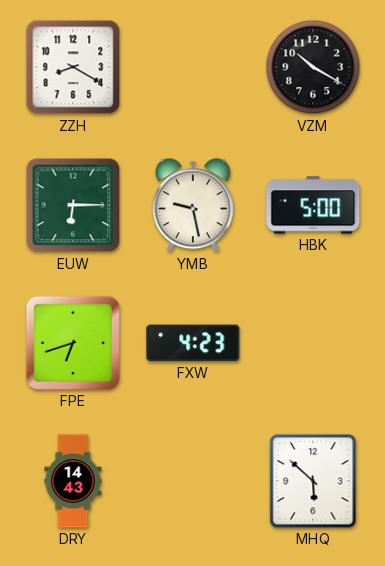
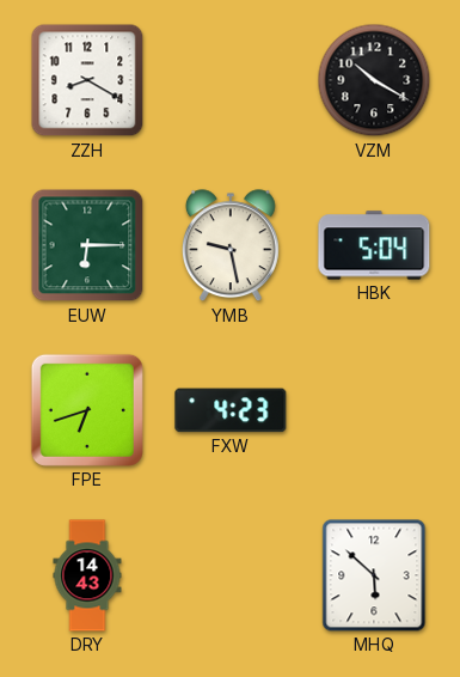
HBK: 5:00 -> 5:04
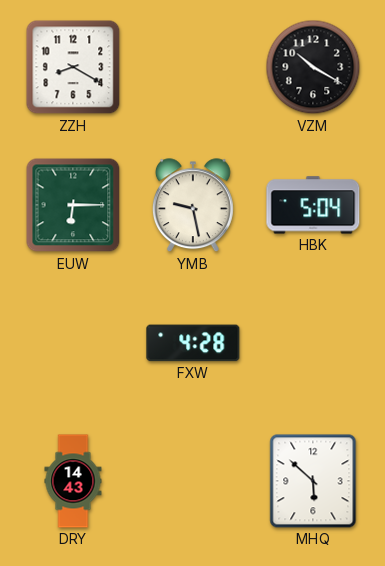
FPE: 6:42 -> none
FXW: 4:23 -> 4:28
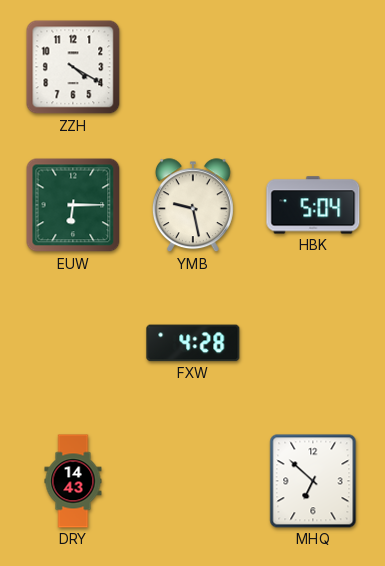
ZZH: 8:20 -> 4:20
VZM: 10:20 -> none
MHQ: 5:52 -> 6:52
